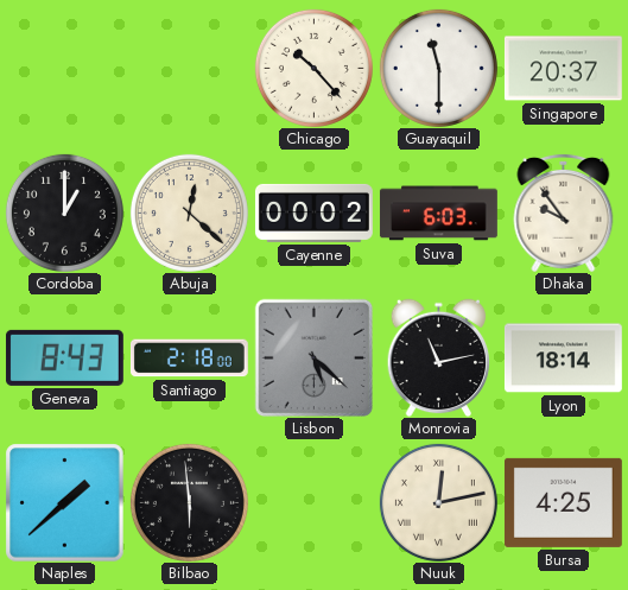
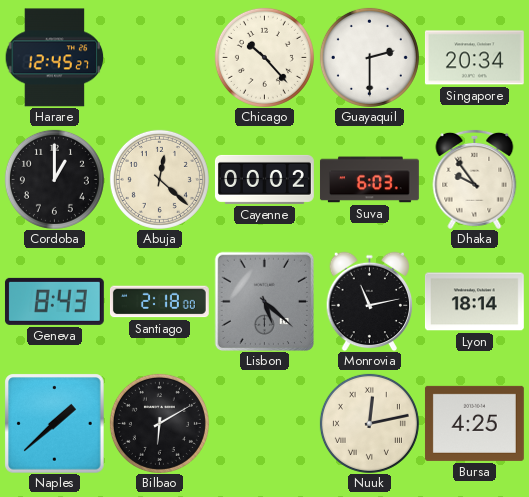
Harare: none -> 12:45
Guayaquil: 11:30 -> 2:30
Singapore: 20:37 -> 20:34
Bilbao: 5:59 -> 6:10
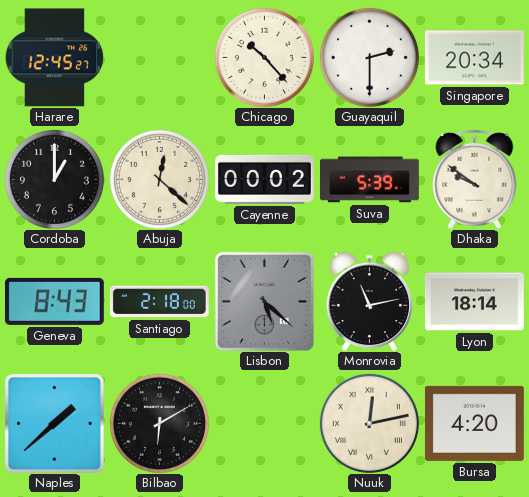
Suva: 6:03 -> 5:39
Dhaka: 9:54 -> 9:51
Bursa: 4:25 -> 4:20
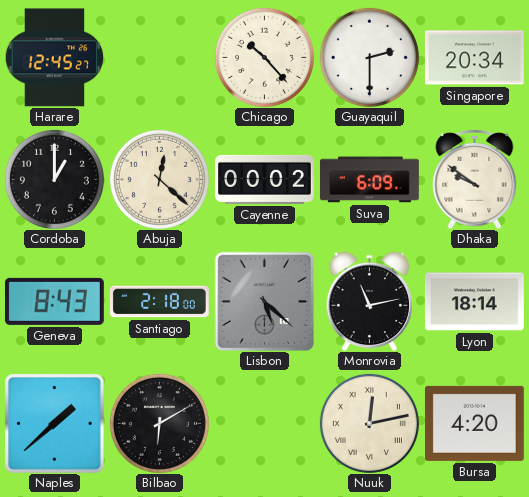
Suva: 5:39 -> 6:09
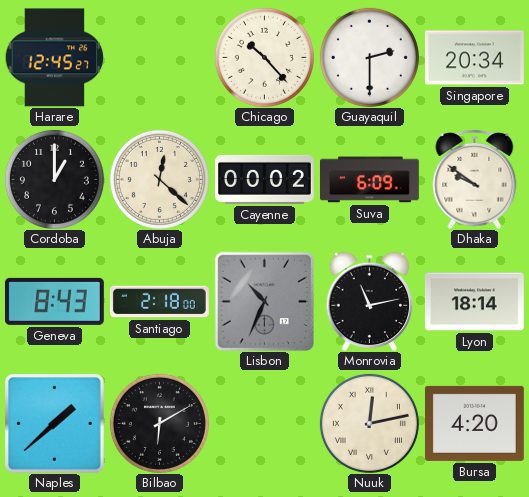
Lisbon: 5:22 -> 10:34
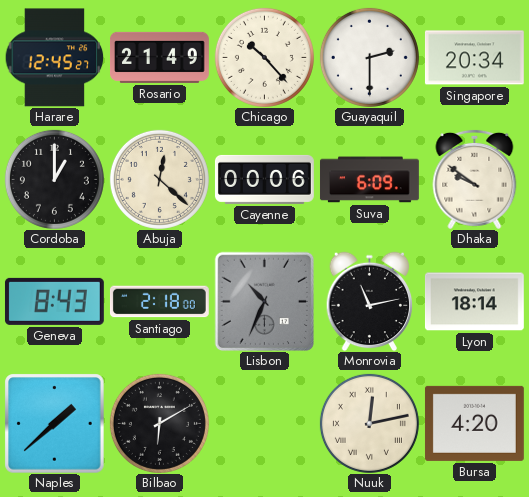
Rosario: none -> 21:49
Cayenne: 00:02 -> 00:06
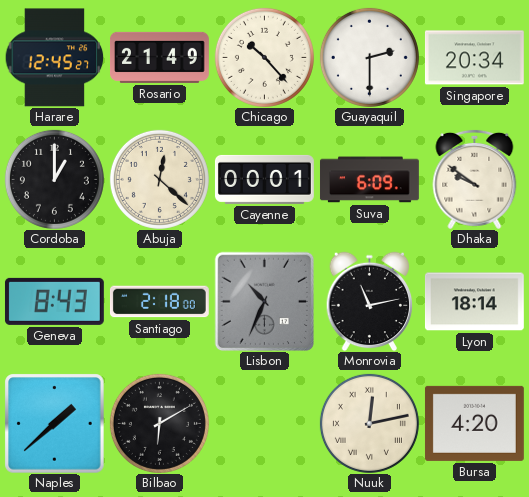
Cayenne: 00:06 -> 00:01
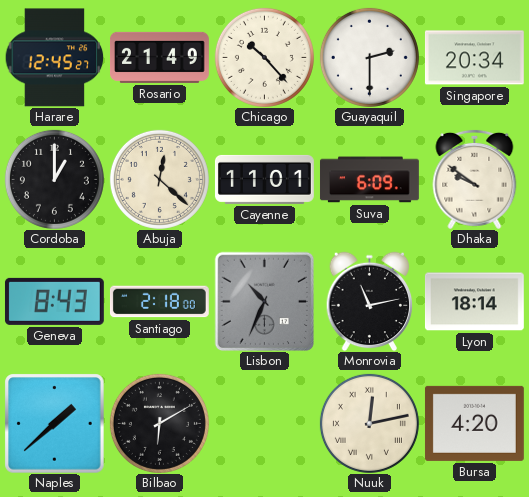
Cayenne: 00:01 -> 11:01
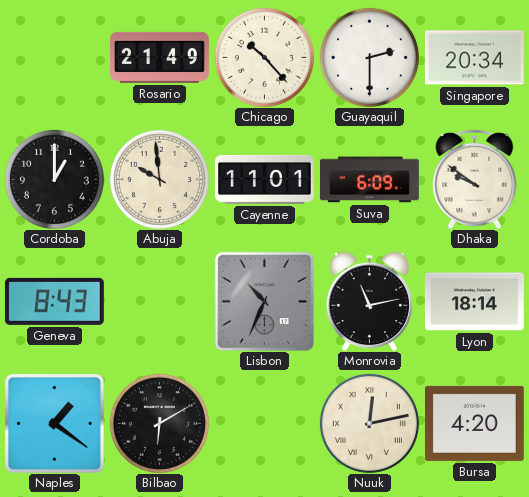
Harare: 12:45 -> none
Abuja: 12:22 -> 9:59
Santiago: 2:18 -> none
Naples: 1:38 -> 1:21
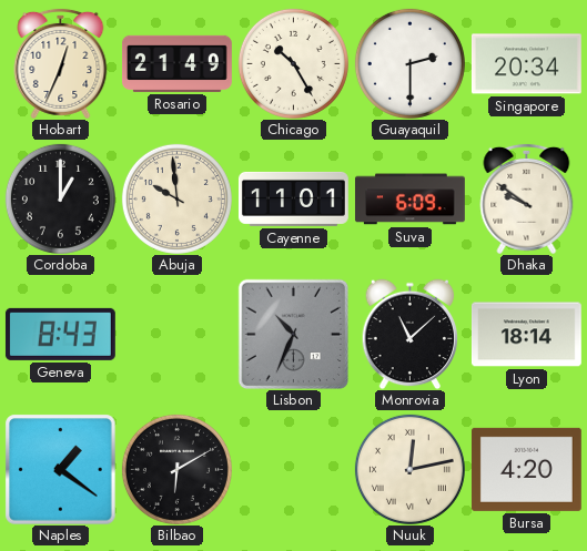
Hobart: none -> 12:34
Chicago: 10:23 -> 10:25
Monrovia: 11:13 -> 11:08
